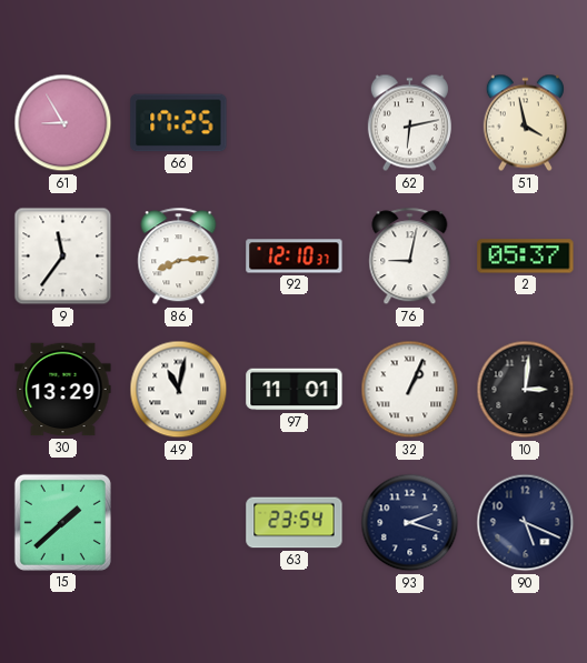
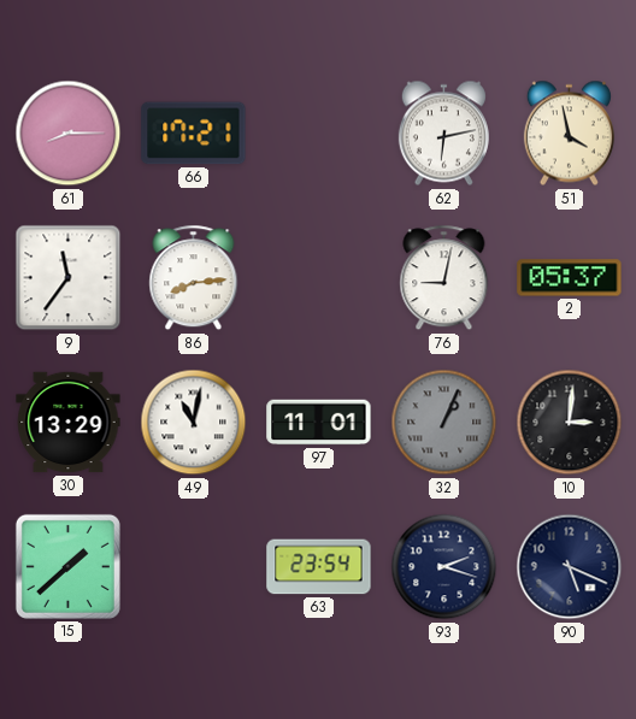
61: 8:55 -> 8:15
66: 17:25 -> 17:21
92: 12:10 -> none
32 dial: white -> grey
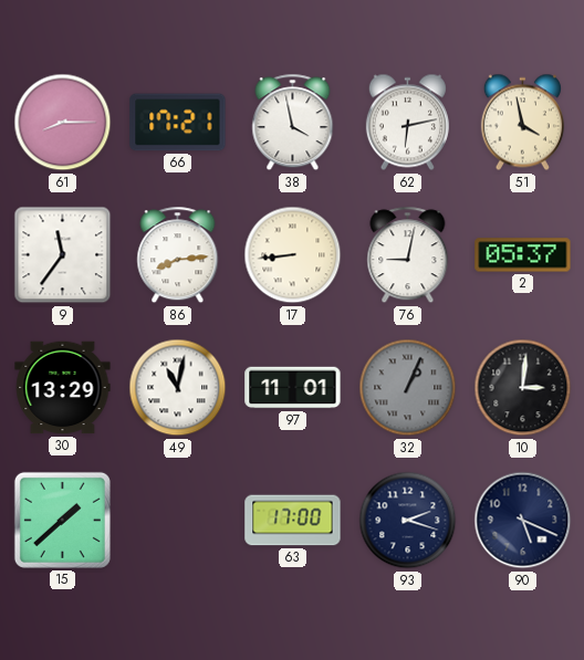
38: none -> 3:58
17: none -> 8:44
63: 23:54 -> 17:00
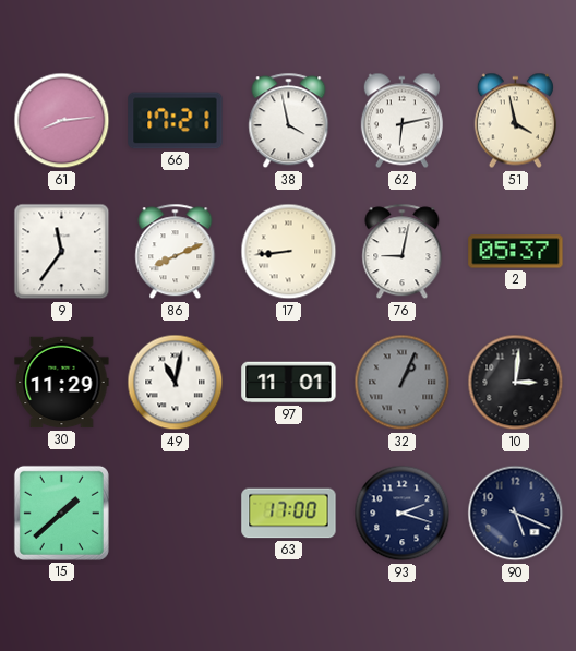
61: 8:15 -> 8:14
86: 8:14 -> 8:11
30: 13:29 -> 11:29
